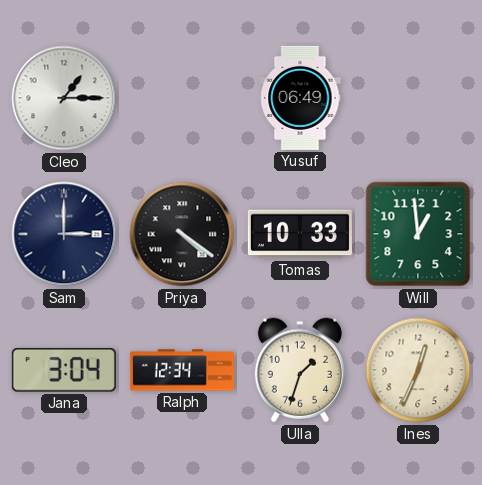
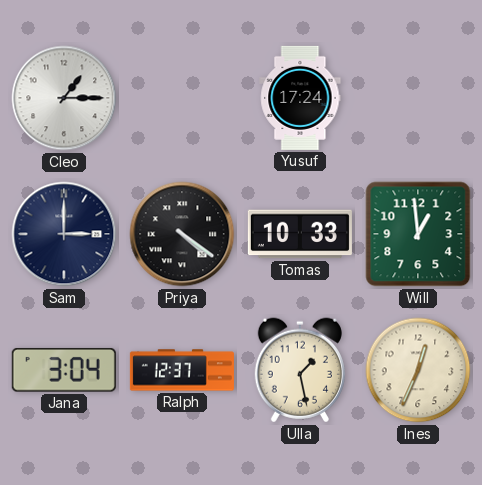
Yusuf: 06:49 -> 17:24
Ralph: 12:34 -> 12:37
Ulla: 1:33 -> 1:28
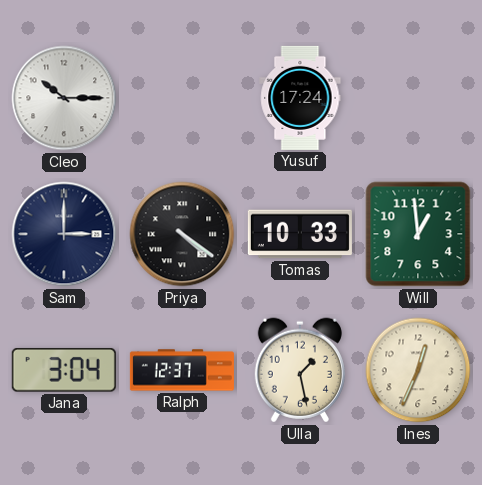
Cleo: 1:15 -> 10:15
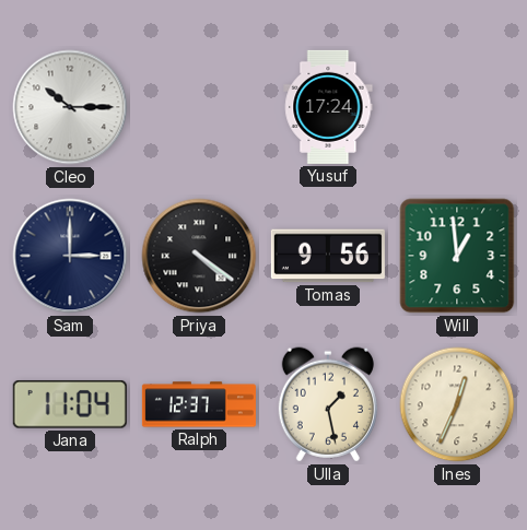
Tomas: 10:33 -> 9:56
Jana: 3:04 -> 11:04
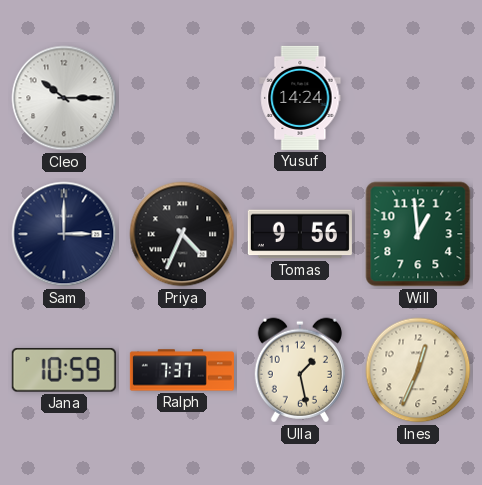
Yusuf: 17:24 -> 14:24
Priya: 4:21 -> 4:34
Jana: 11:04 -> 10:59
Ralph: 12:37 -> 7:37
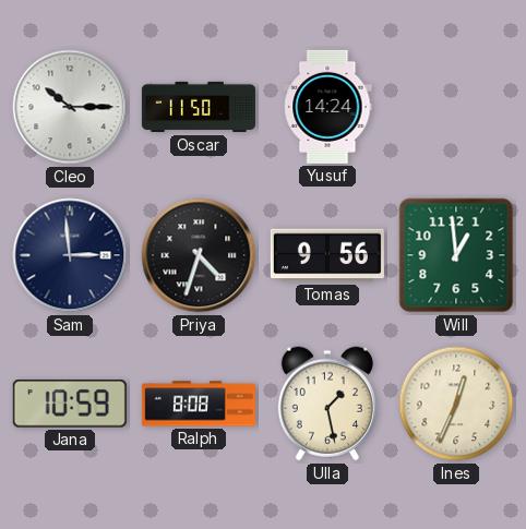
Oscar: none -> 11:50
Sam: 3:00 -> 2:59
Priya: 4:34 -> 4:33
Ralph: 7:37 -> 8:08
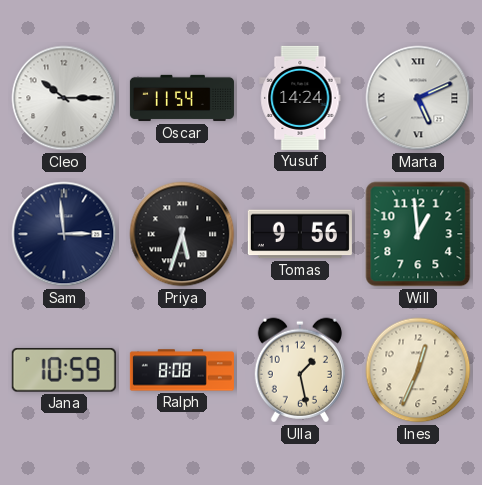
Oscar: 11:50 -> 11:54
Marta: none -> 5:11
Priya: 4:33 -> 5:33
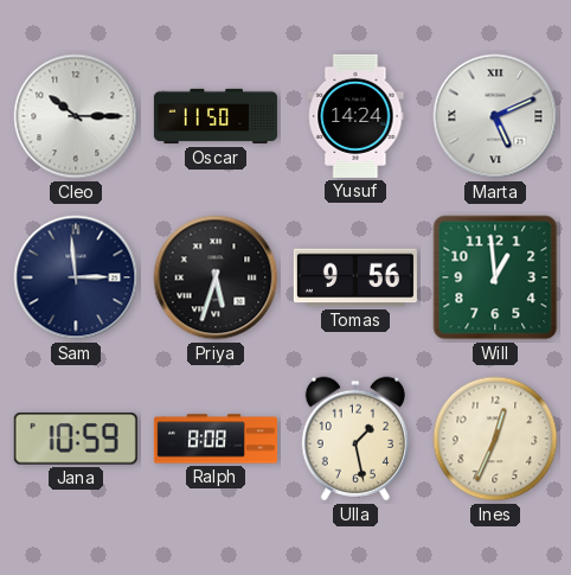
Oscar: 11:54 -> 11:50
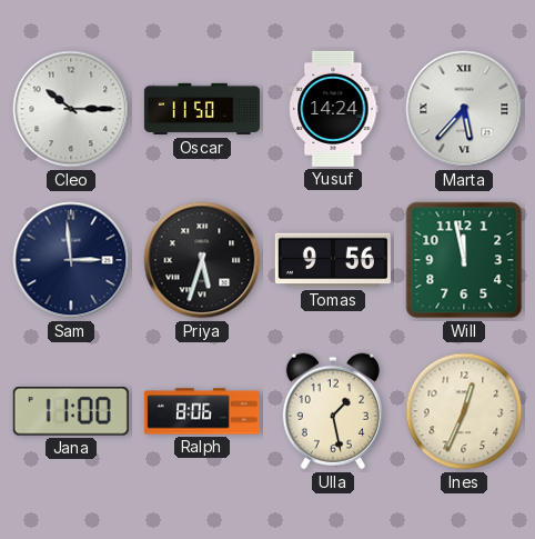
Marta: 5:11 -> 5:37
Will: 12:59 -> 11:58
Jana: 10:59 -> 11:00
Ralph: 8:08 -> 8:06
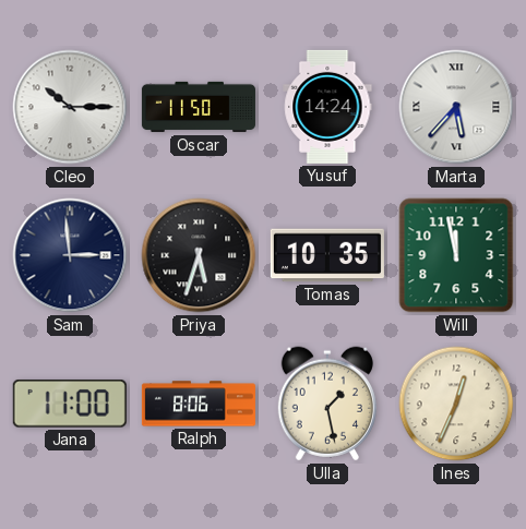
Tomas: 9:56 -> 10:35
